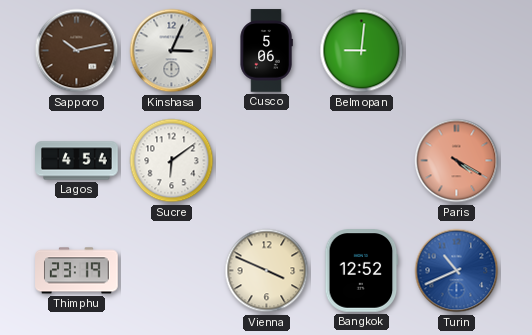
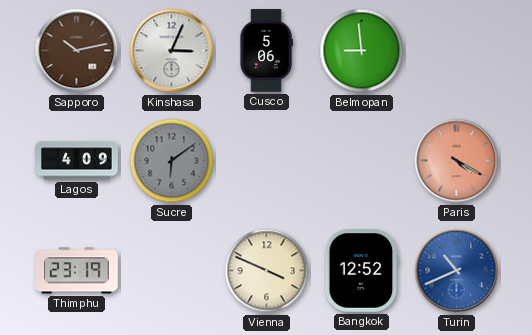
Belmopan: 9:01 -> 8:59
Lagos: 4:54 -> 4:09
Sucre dial: white -> grey
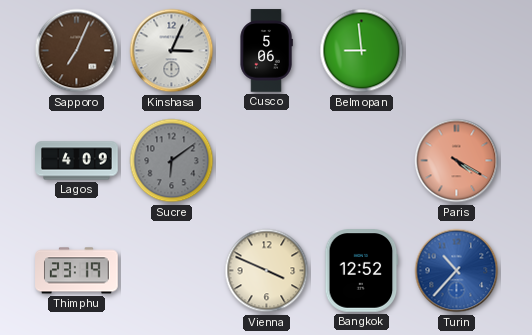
Sapporo: 10:13 -> 7:04
Turin: 10:41 -> 10:37
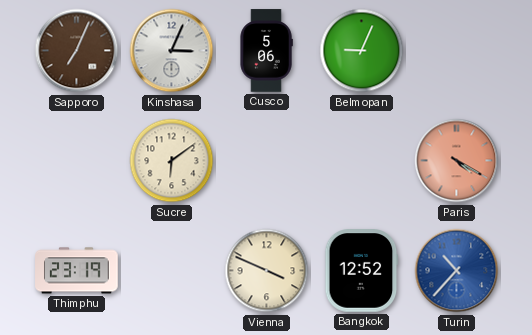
Belmopan: 8:59 -> 9:04
Lagos: 4:09 -> none
Sucre dial: grey -> cream
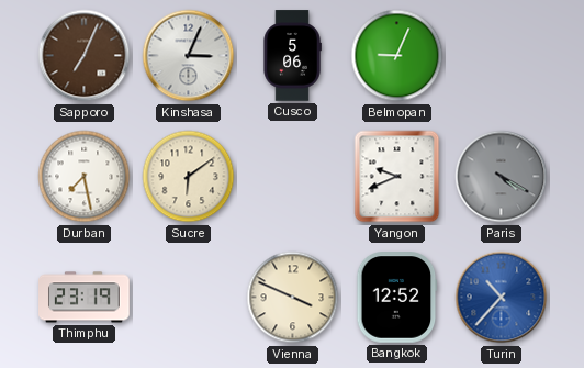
Durban: none -> 7:28
Yangon: none -> 9:41
Paris dial: salmon -> grey
